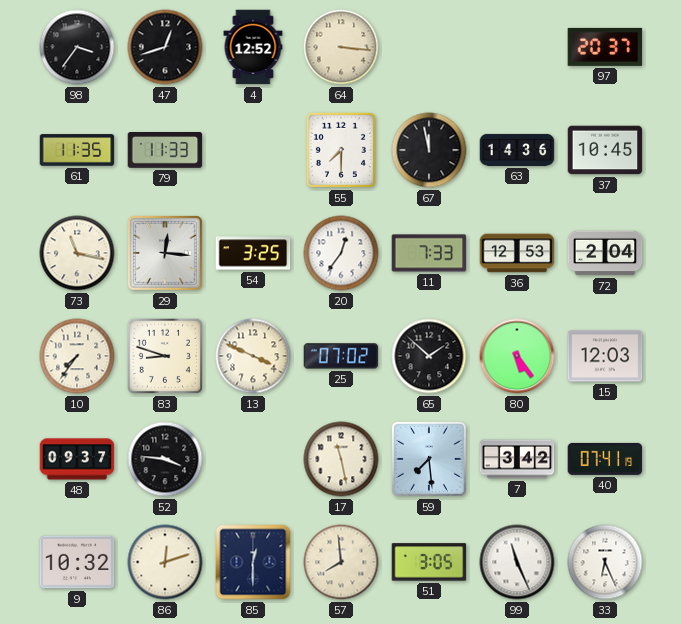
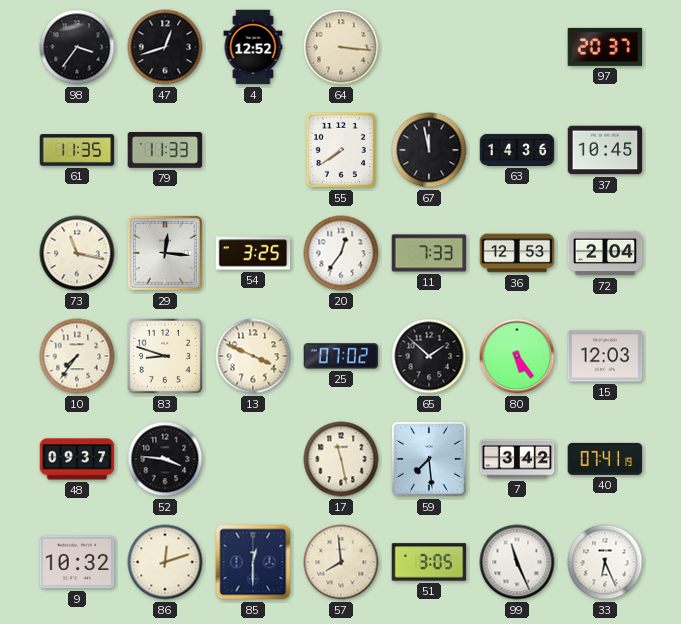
55: 7:30 -> 7:39
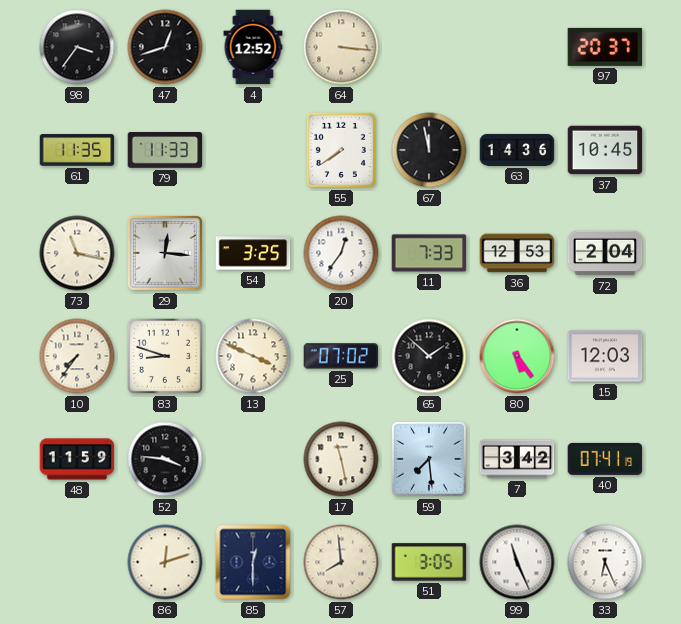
48: 09:37 -> 11:59
9: 10:32 -> none
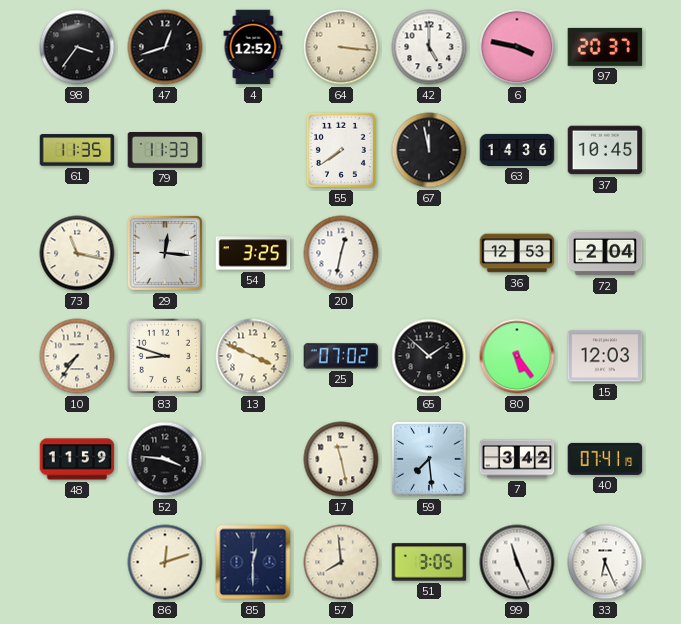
42: none -> 5:00
6: none -> 3:47
20: 12:36 -> 12:32
11: 7:33 -> none
